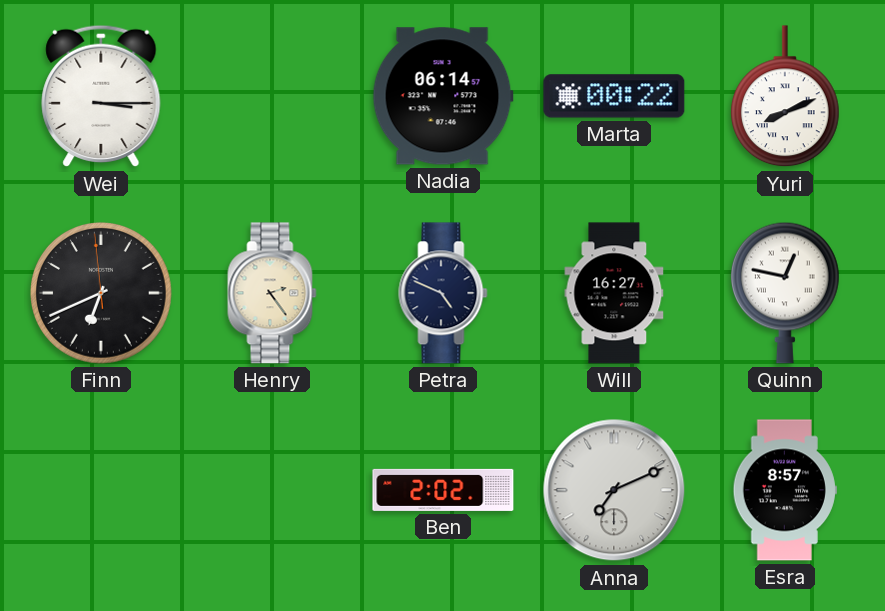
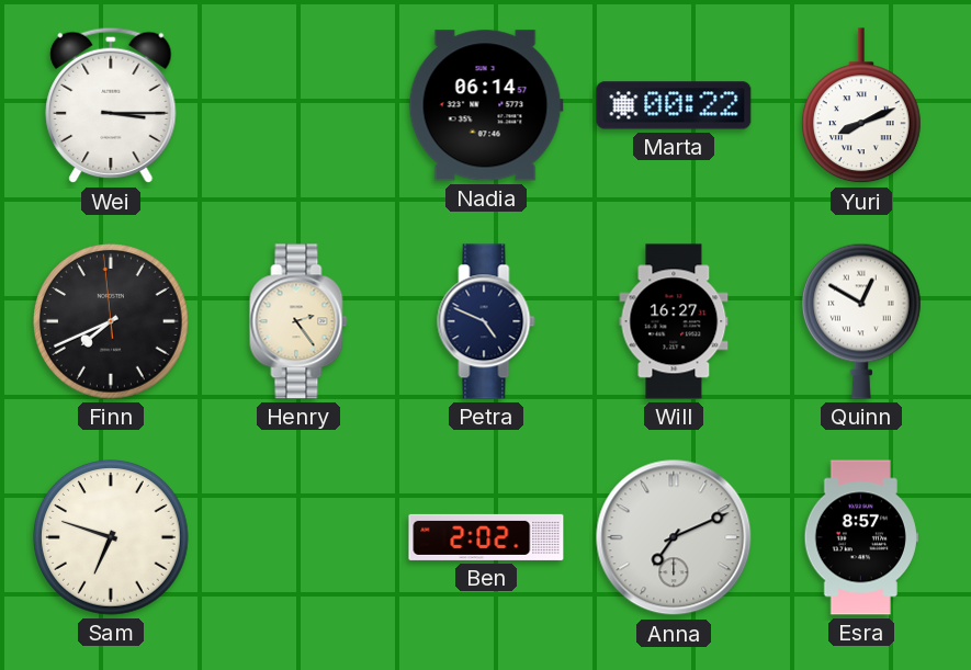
Finn: 6:40 -> 7:40
Quinn: 12:47 -> 12:50
Sam: none -> 6:48
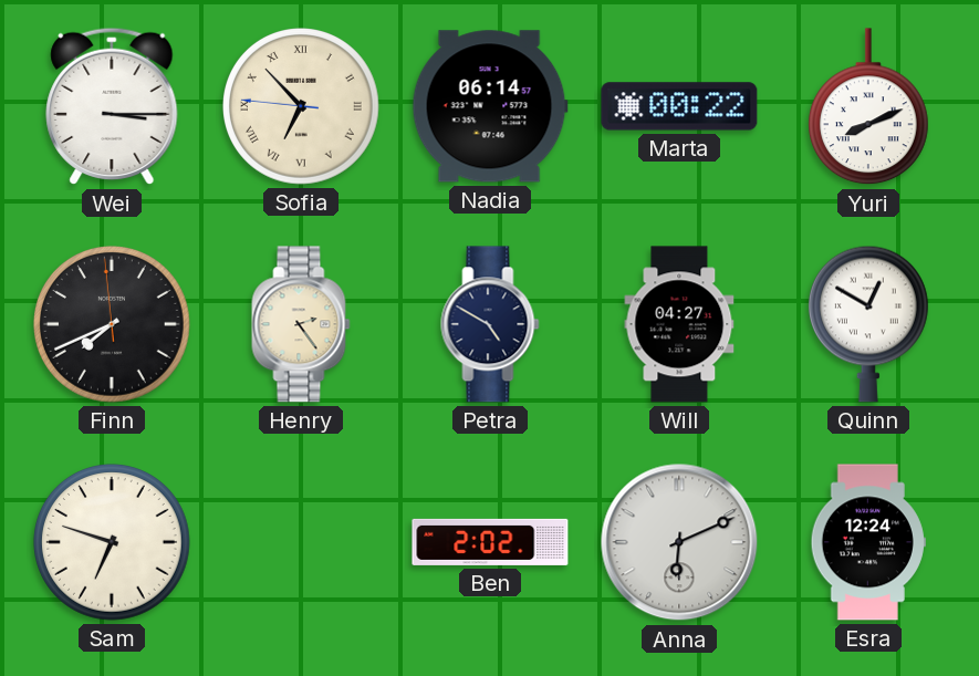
Sofia: none -> 6:52
Petra: 4:49 -> 4:50
Will: 16:27 -> 04:27
Anna: 7:11 -> 6:11
Esra: 8:57 -> 12:24
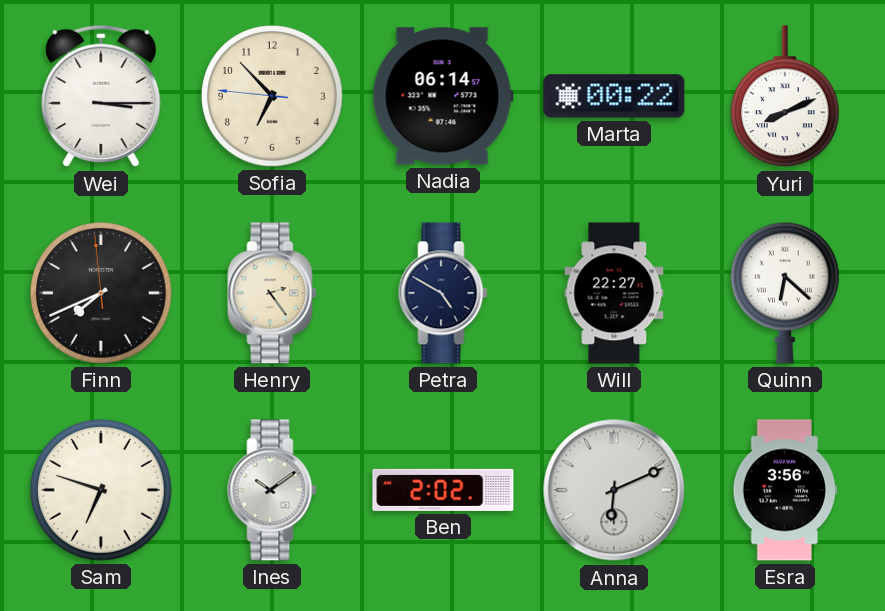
Sofia numerals: Roman -> Arabic
Will: 04:27 -> 22:27
Quinn: 12:50 -> 6:22
Ines: none -> 10:09
Esra: 12:24 -> 3:56
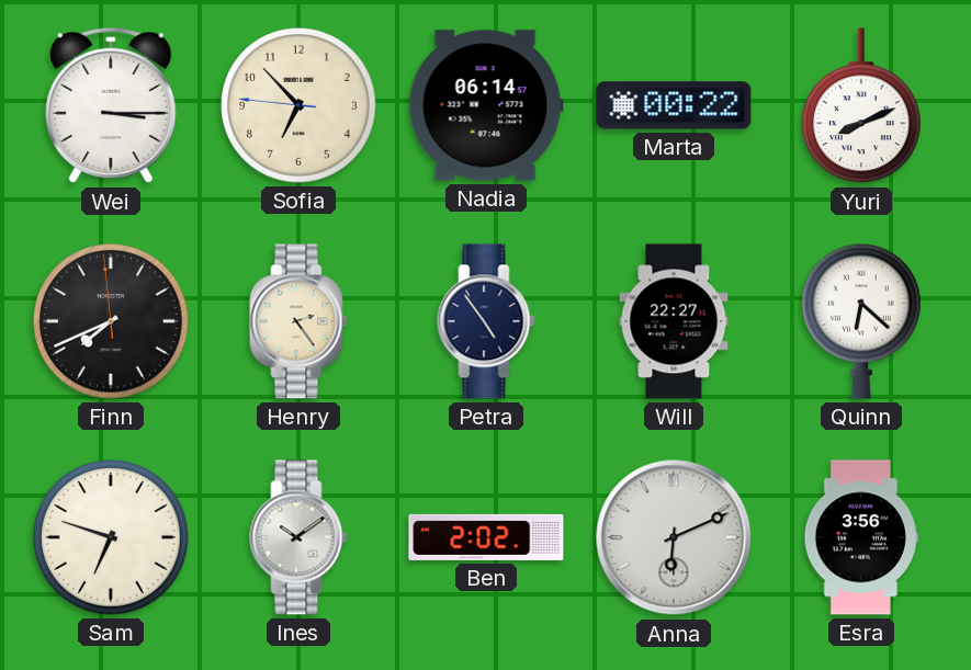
Petra: 4:50 -> 4:54
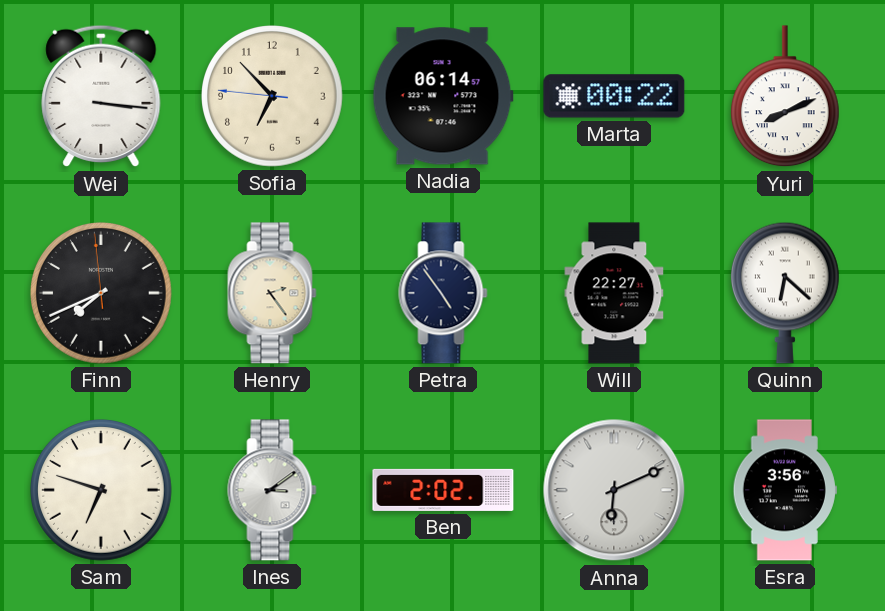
Wei: 3:15 -> 3:16
Ines: 10:09 -> 3:09
